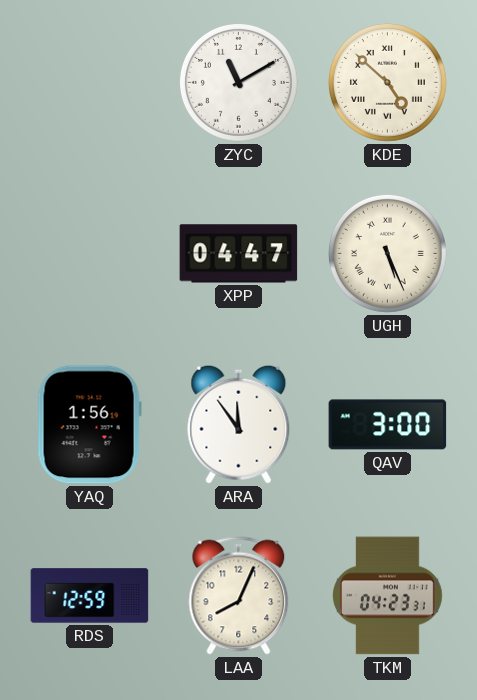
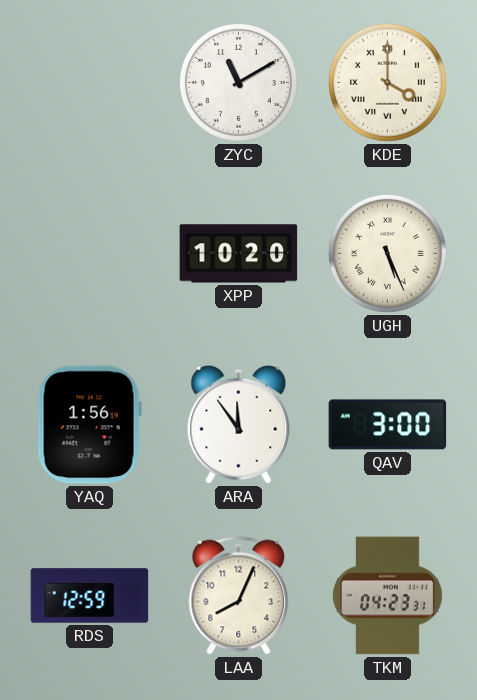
KDE: 4:52 -> 4:00
XPP: 04:47 -> 10:20
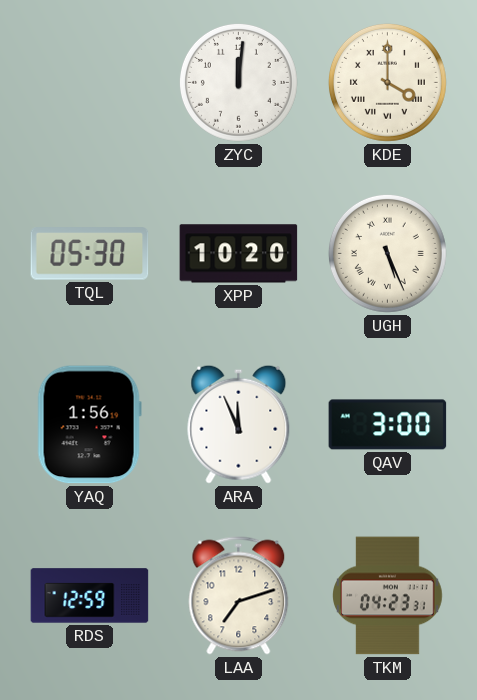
ZYC: 11:10 -> 12:01
TQL: none -> 05:30
ARA: 11:54 -> 11:56
LAA: 8:04 -> 7:12
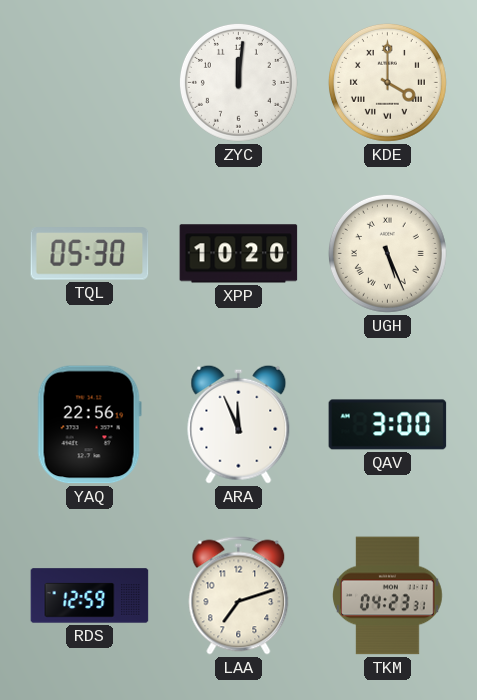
YAQ: 1:56 -> 22:56
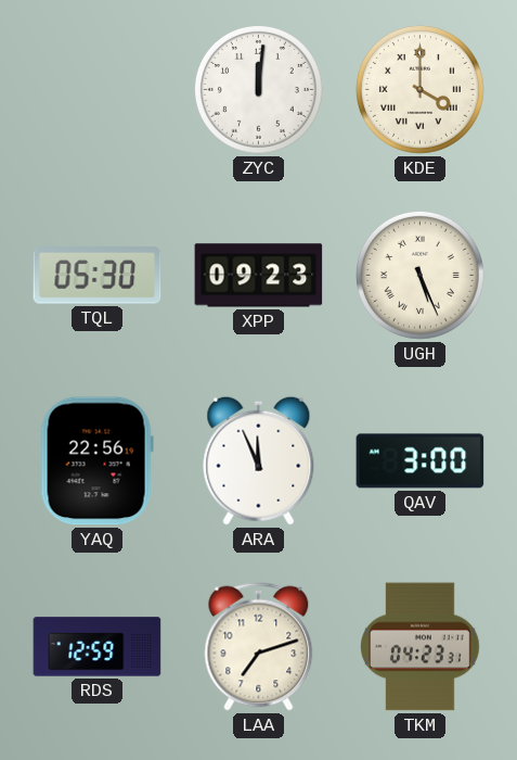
XPP: 10:20 -> 09:23
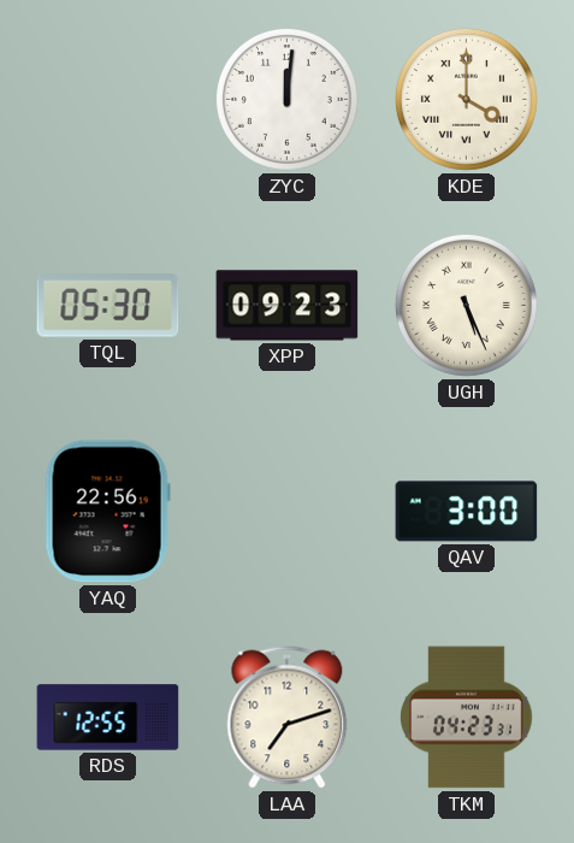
ARA: 11:56 -> none
RDS: 12:59 -> 12:55
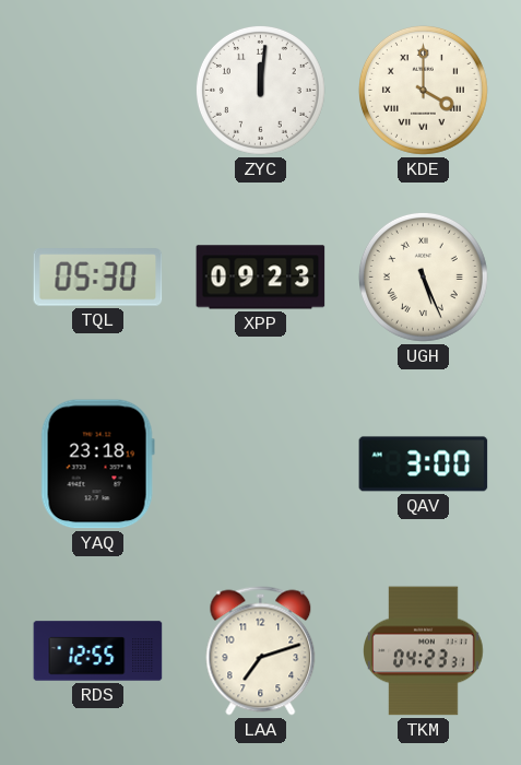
YAQ: 22:56 -> 23:18
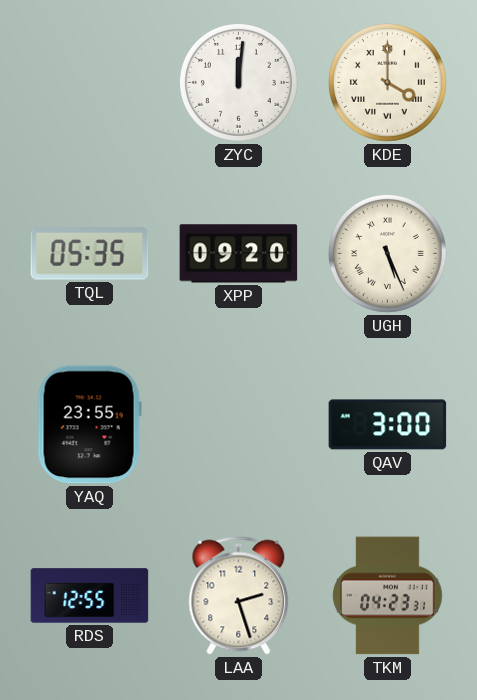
TQL: 05:30 -> 05:35
XPP: 09:23 -> 09:20
YAQ: 23:18 -> 23:55
LAA: 7:12 -> 2:27
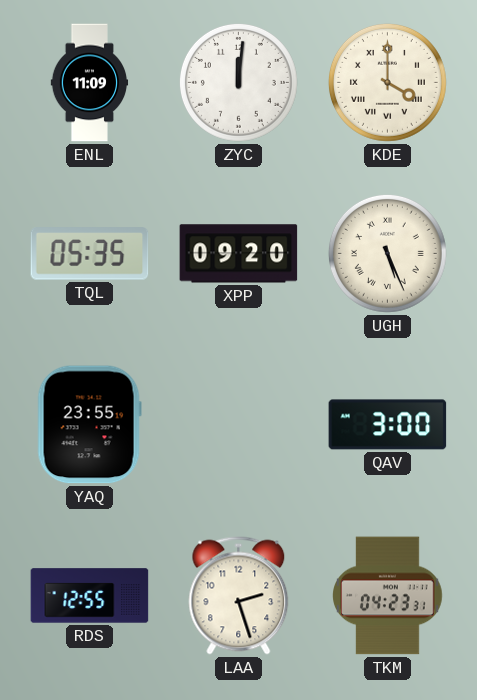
ENL: none -> 11:09
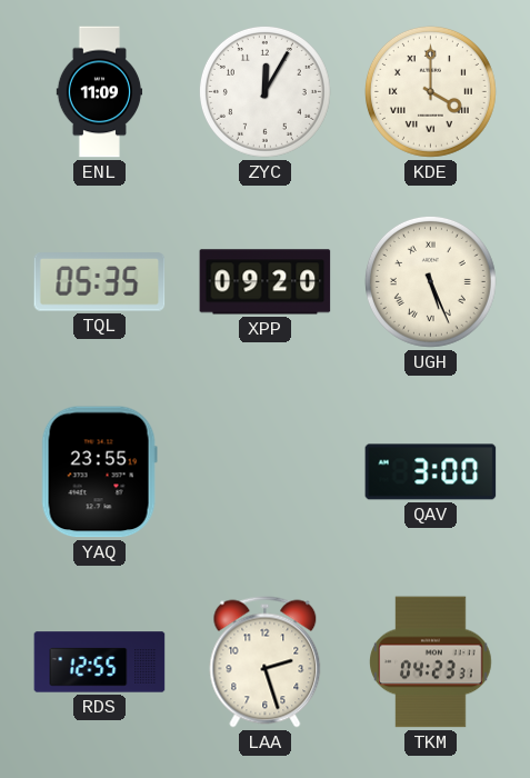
ZYC: 12:01 -> 12:05
